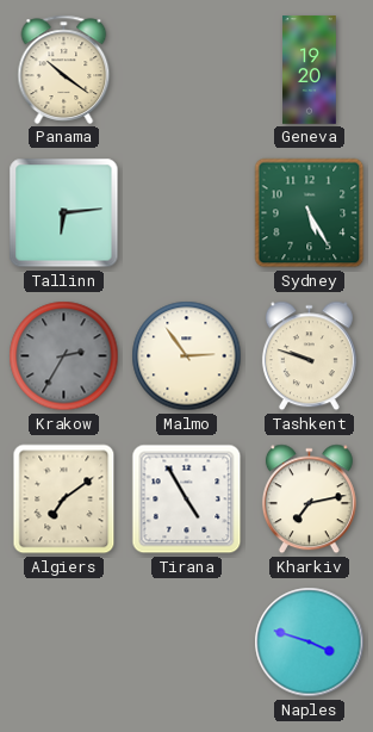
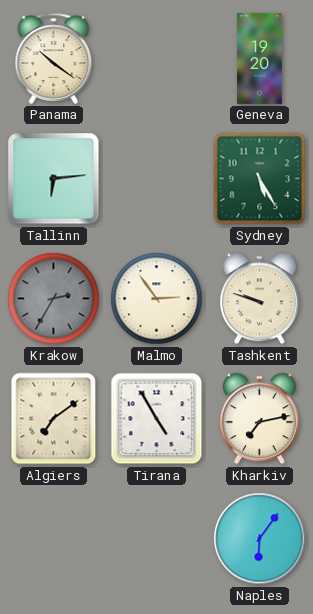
Naples: 3:48 -> 6:06
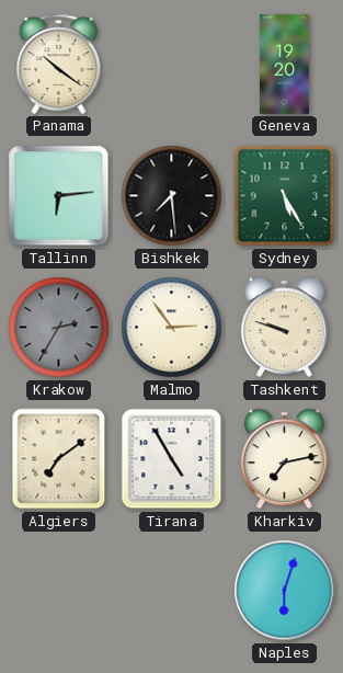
Bishkek: none -> 7:29
Naples: 6:06 -> 6:03
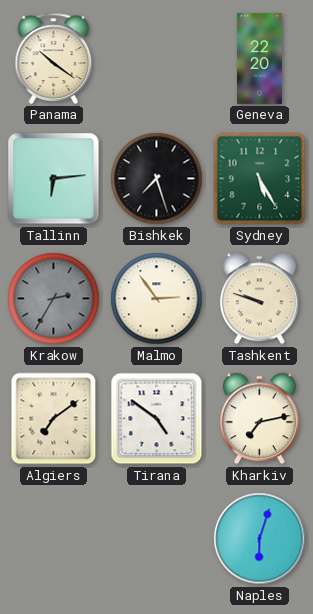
Geneva: 19:20 -> 22:20
Bishkek: 7:29 -> 7:27
Tirana: 4:55 -> 4:51
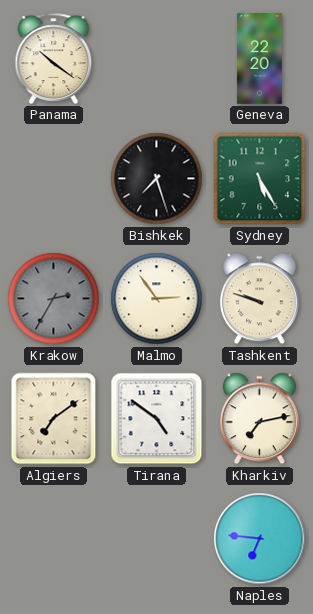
Tallinn: 6:14 -> none
Naples: 6:03 -> 6:46
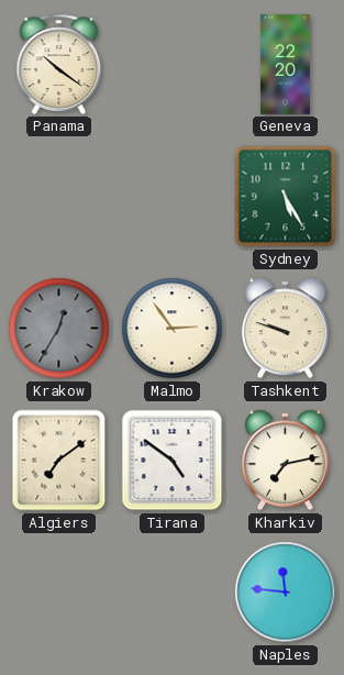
Bishkek: 7:27 -> none
Krakow: 2:35 -> 12:35
Naples: 6:46 -> 11:46
